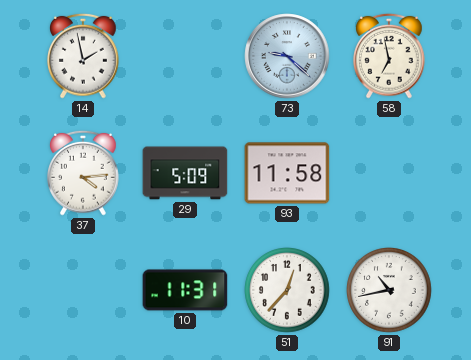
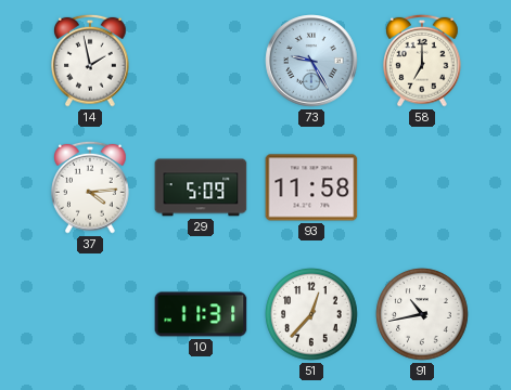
73: 9:22 -> 9:25
58: 6:58 -> 7:00
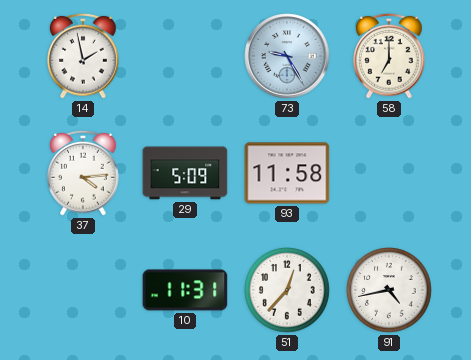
91: 10:43 -> 4:43
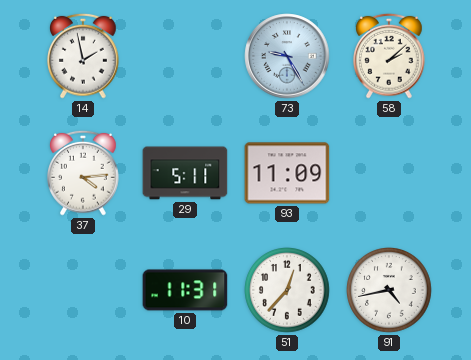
58: 7:00 -> 2:08
29: 5:09 -> 5:11
93: 11:58 -> 11:09
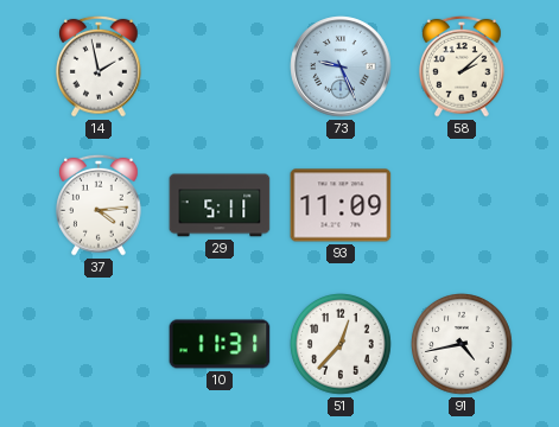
73: 9:25 -> 9:26
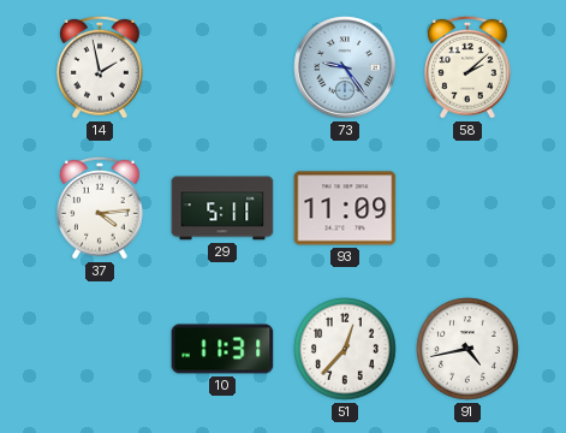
73: 9:26 -> 9:24
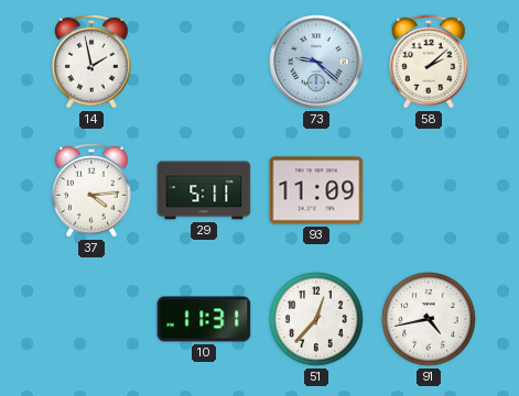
73: 9:24 -> 9:22
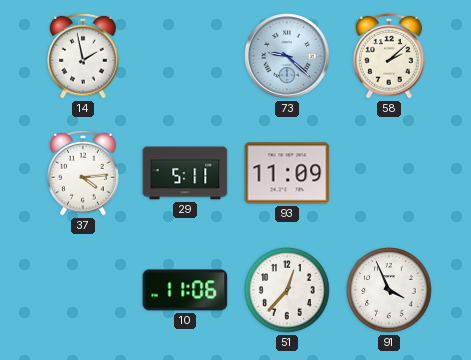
10: 11:31 -> 11:06
91: 4:43 -> 3:56
